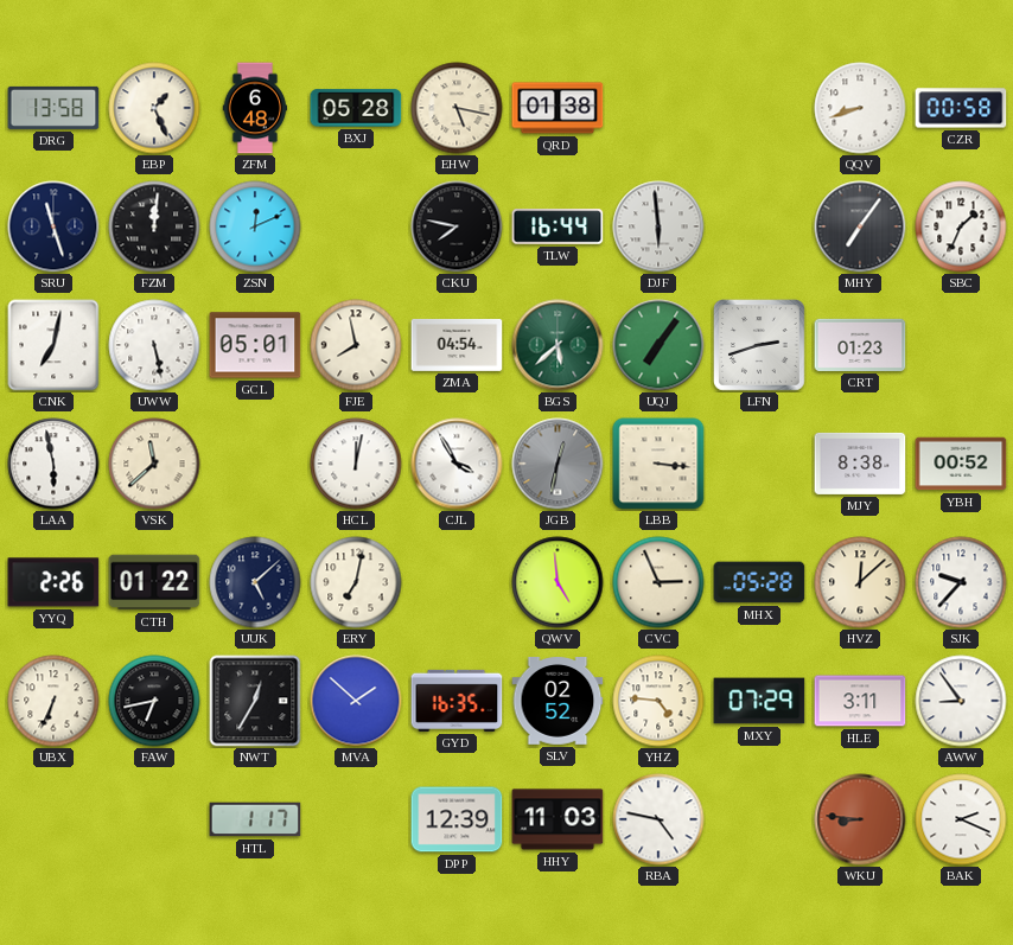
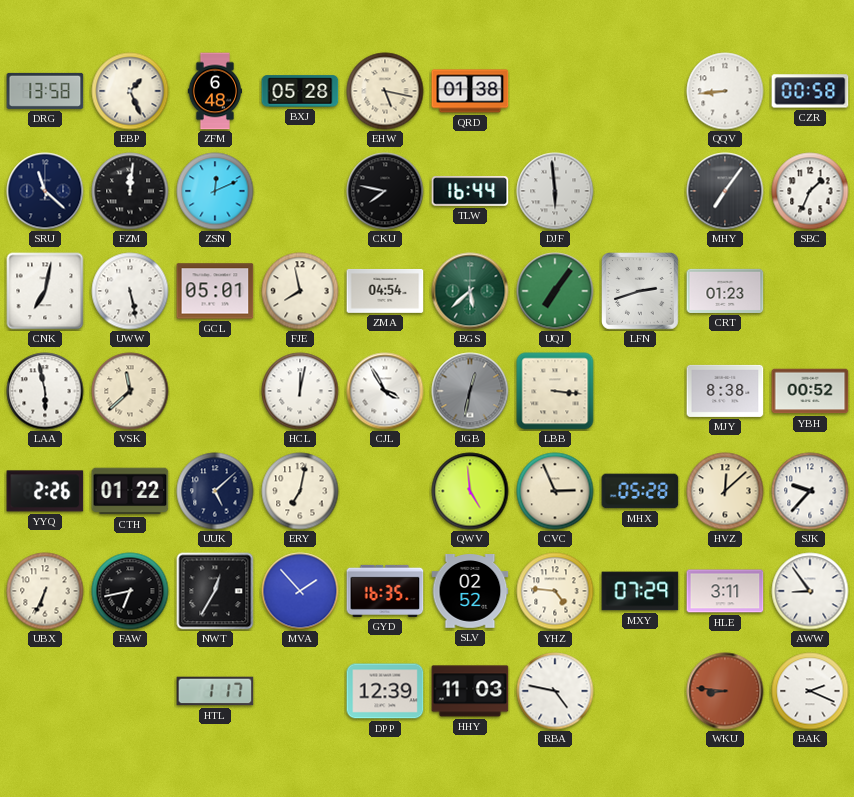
QQV: 8:42 -> 8:44
SRU: 11:27 -> 11:22
MVA: 1:52 -> 1:53
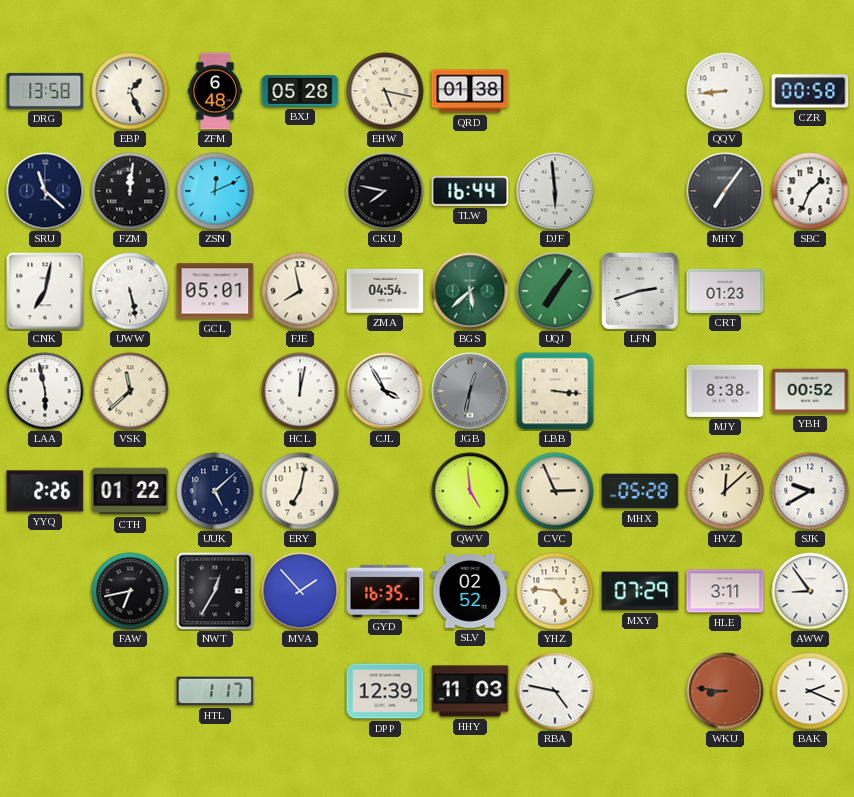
SJK: 9:37 -> 9:40
UBX: 6:34 -> none
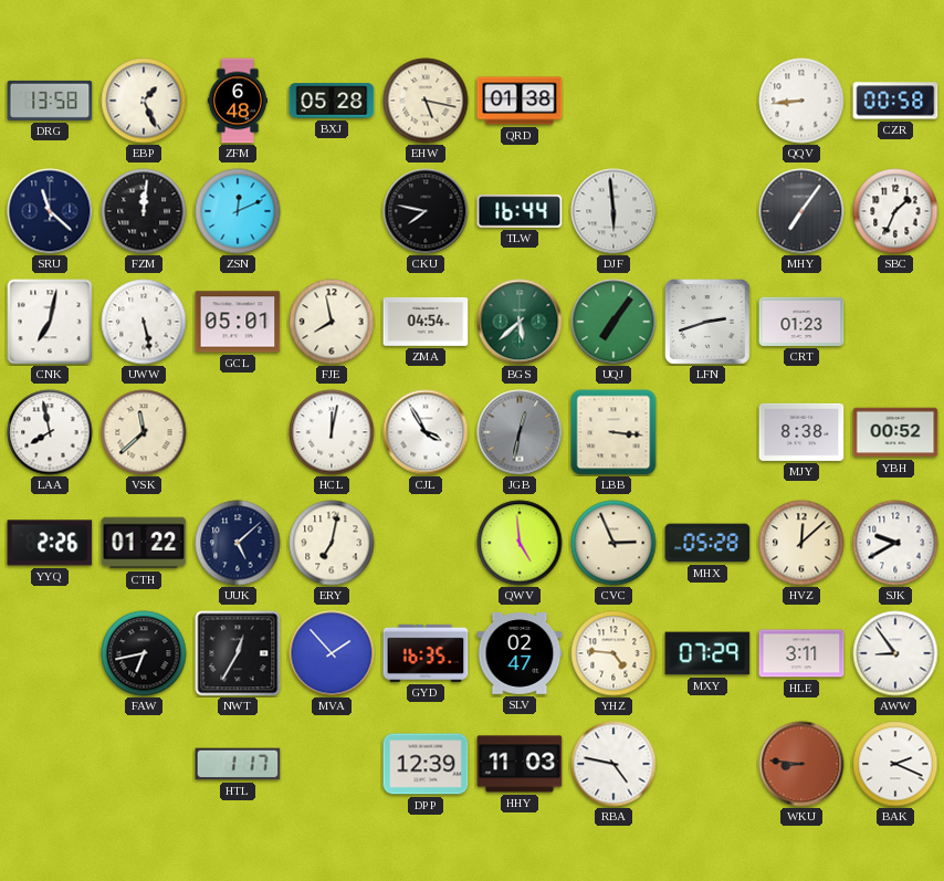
LAA: 5:58 -> 7:58
SLV: 02:52 -> 02:47
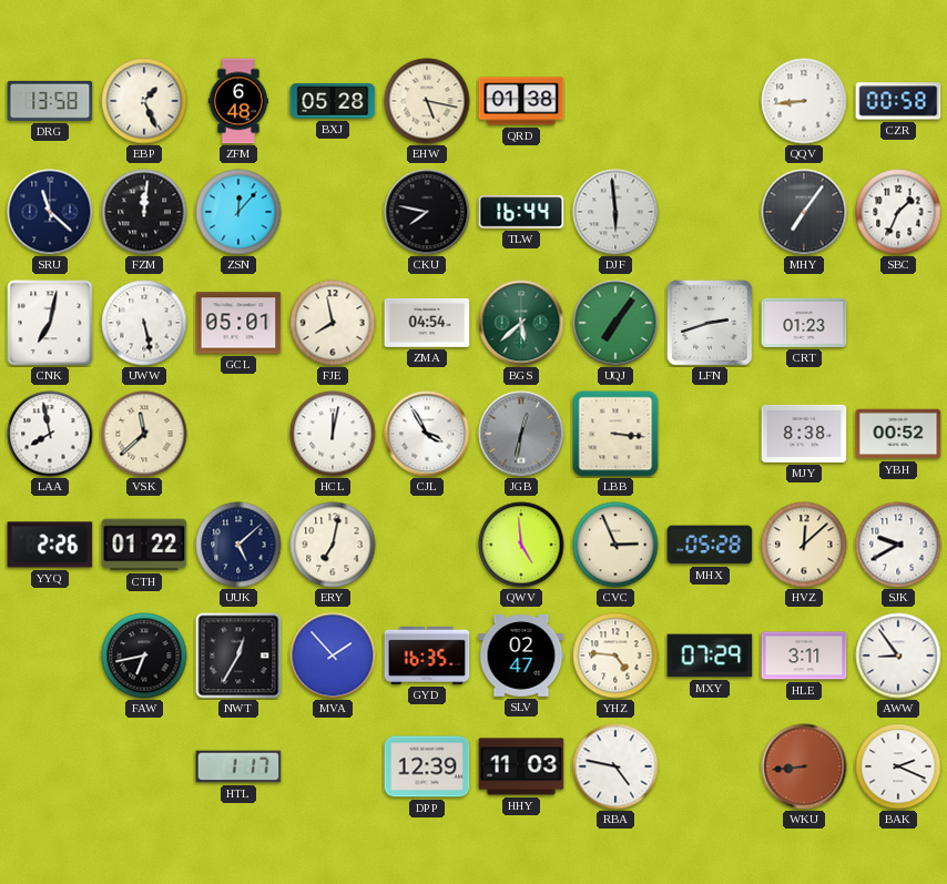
ZSN: 12:11 -> 12:07
WKU: 8:46 -> 8:44
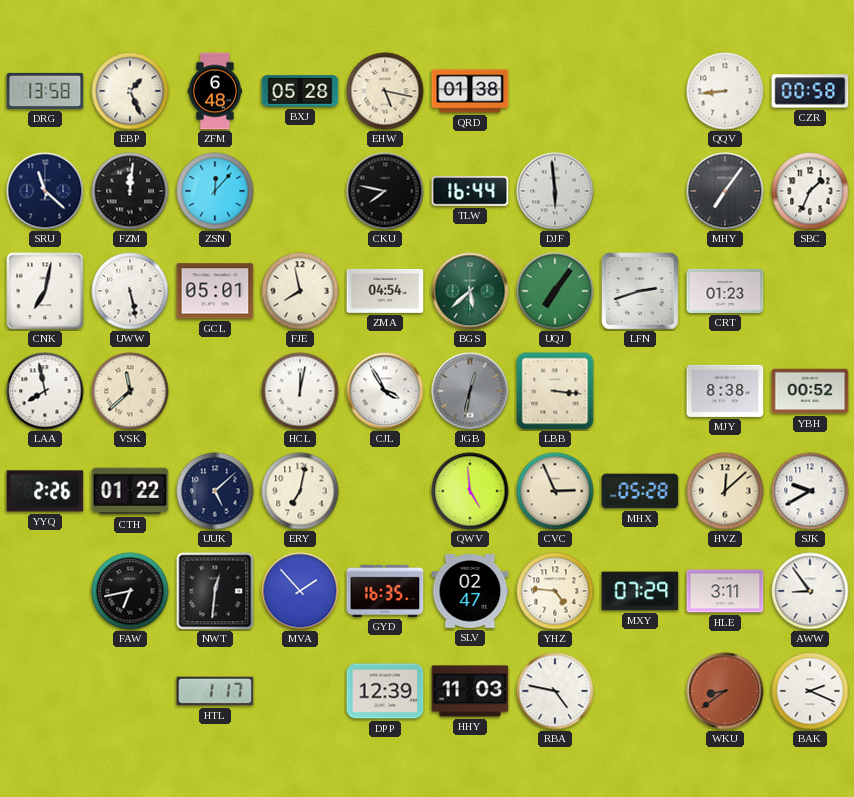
NWT: 12:35 -> 12:31
WKU: 8:44 -> 8:39
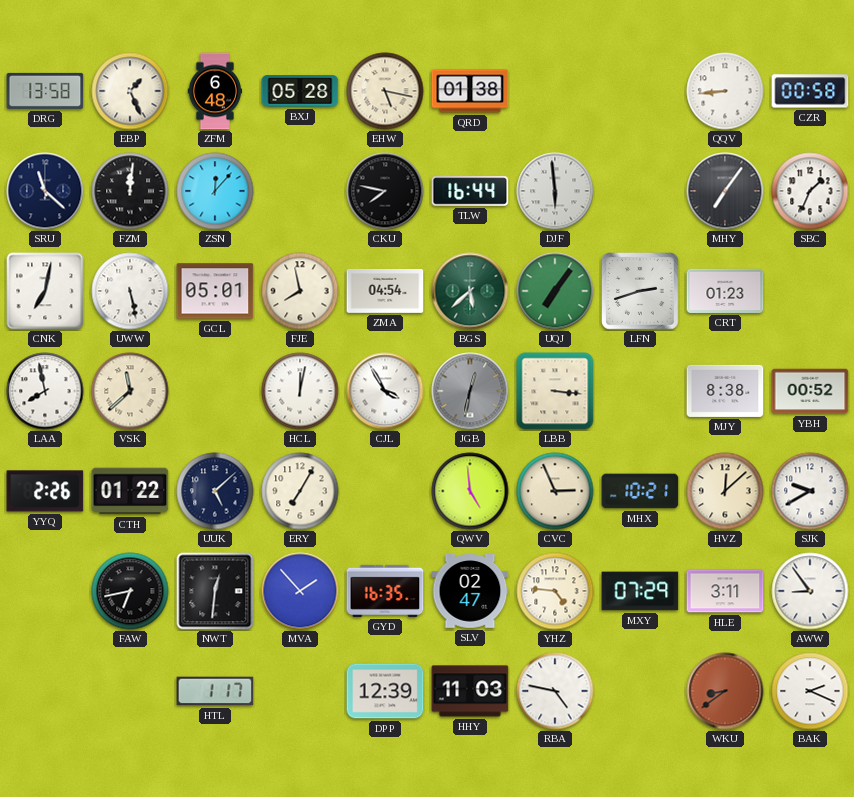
ERY: 7:02 -> 7:05
MHX: 05:28 -> 10:21
